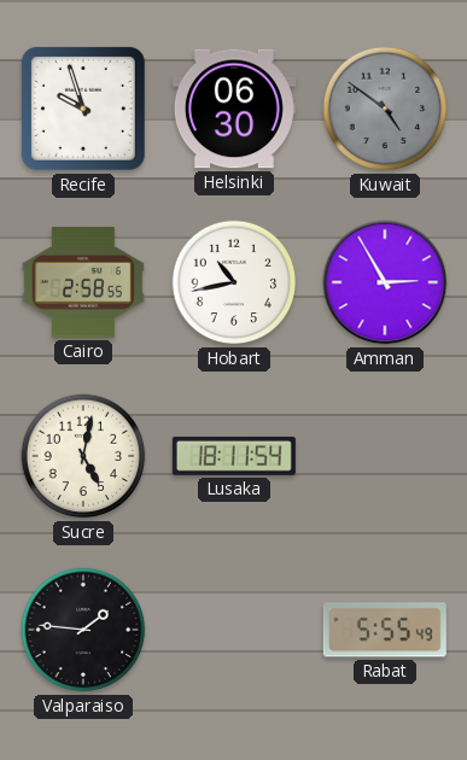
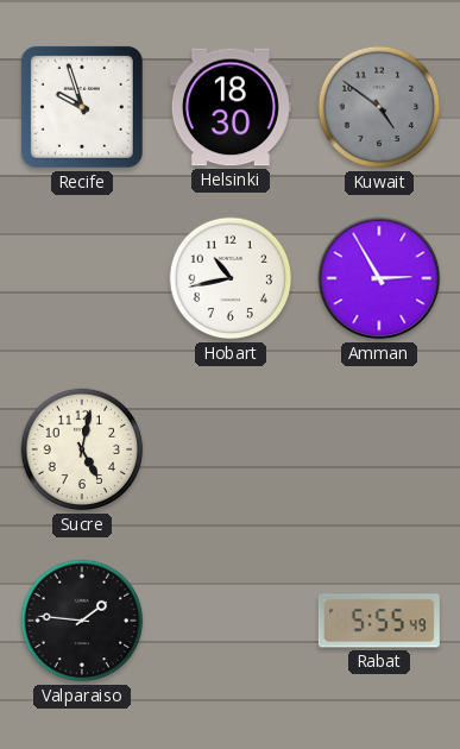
Helsinki: 06:30 -> 18:30
Cairo: 2:58 -> none
Lusaka: 18:11 -> none
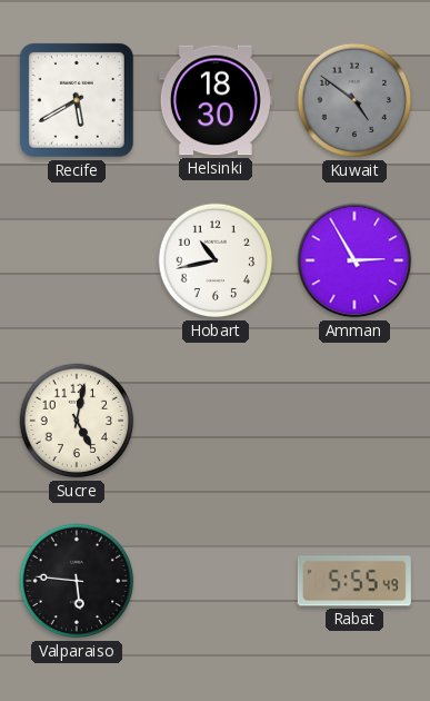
Recife: 9:57 -> 5:40
Valparaiso: 1:46 -> 5:46
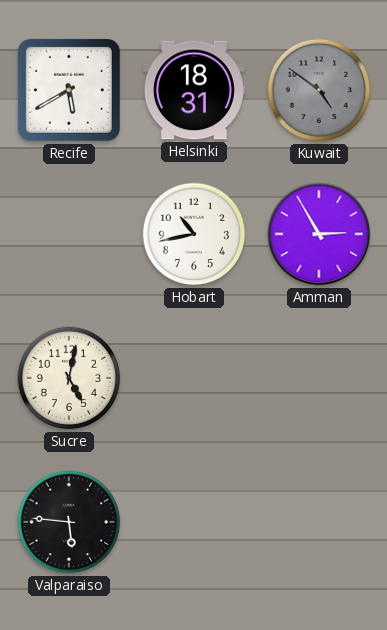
Helsinki: 18:30 -> 18:31
Rabat: 5:55 -> none
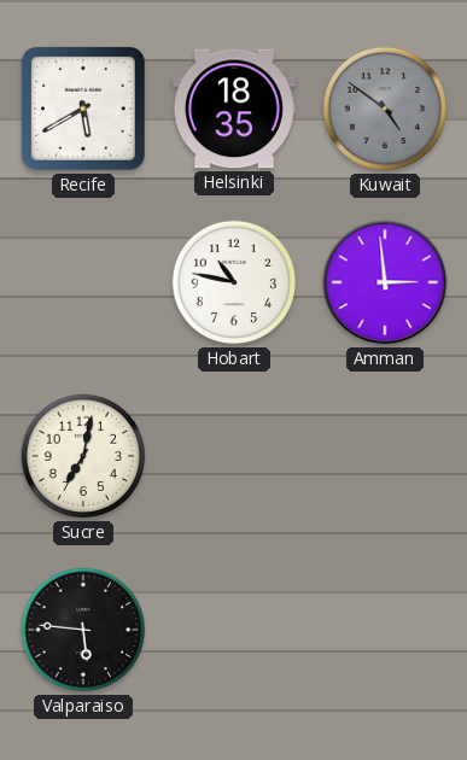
Helsinki: 18:31 -> 18:35
Hobart: 10:43 -> 10:47
Amman: 2:55 -> 2:59
Sucre: 5:02 -> 7:02
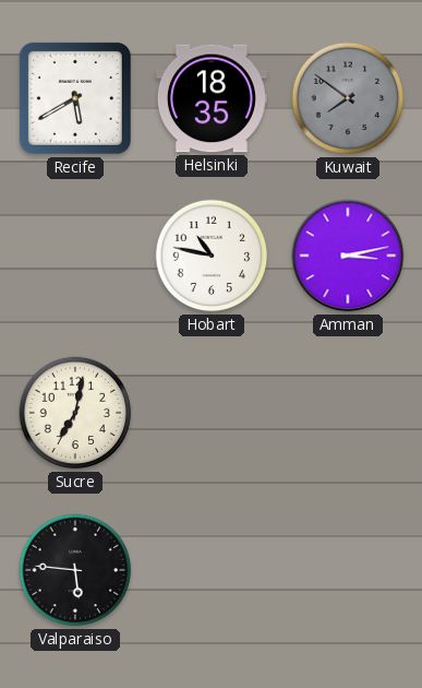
Kuwait: 4:51 -> 7:51
Amman: 2:59 -> 3:13
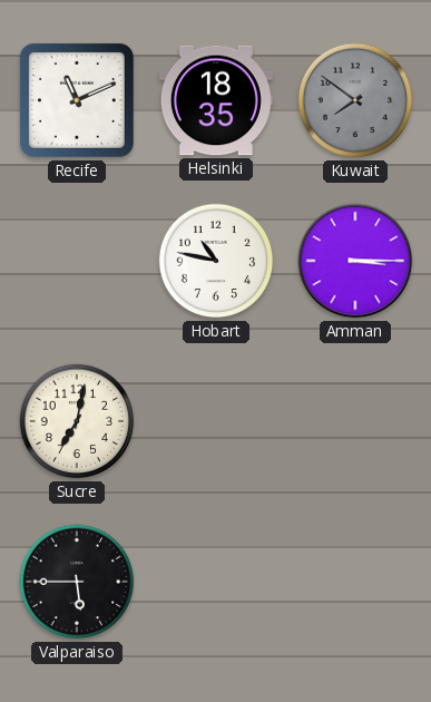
Recife: 5:40 -> 11:11
Amman: 3:13 -> 3:15
Valparaiso: 5:46 -> 5:45
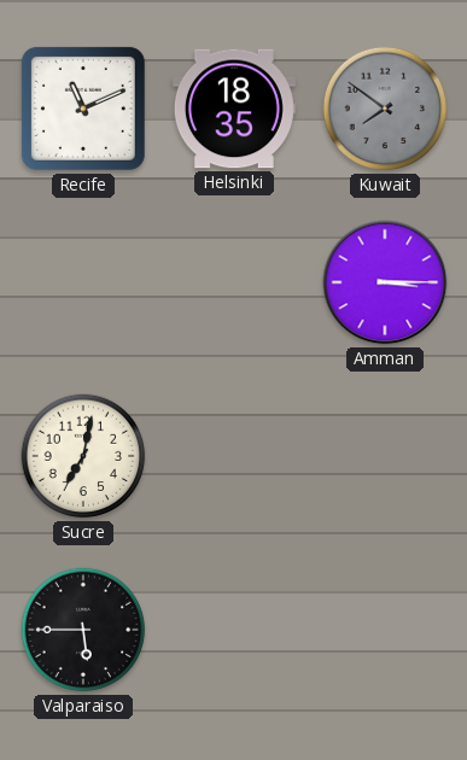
Hobart: 10:47 -> none
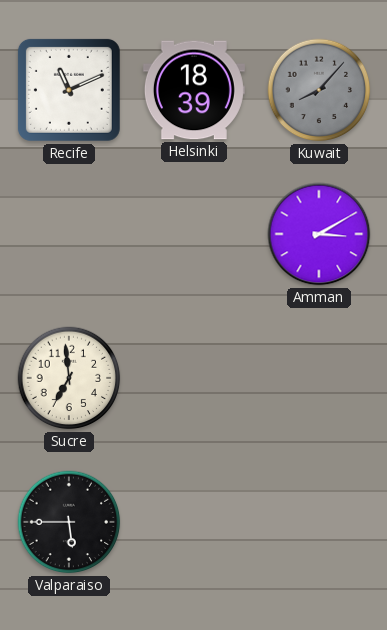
Helsinki: 18:35 -> 18:39
Kuwait: 7:51 -> 8:07
Amman: 3:15 -> 3:10
Sucre: 7:02 -> 6:59
